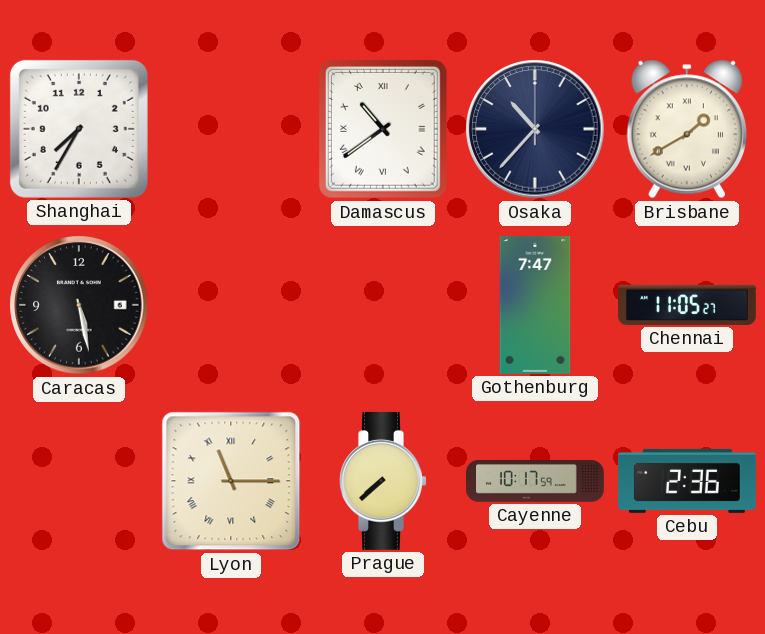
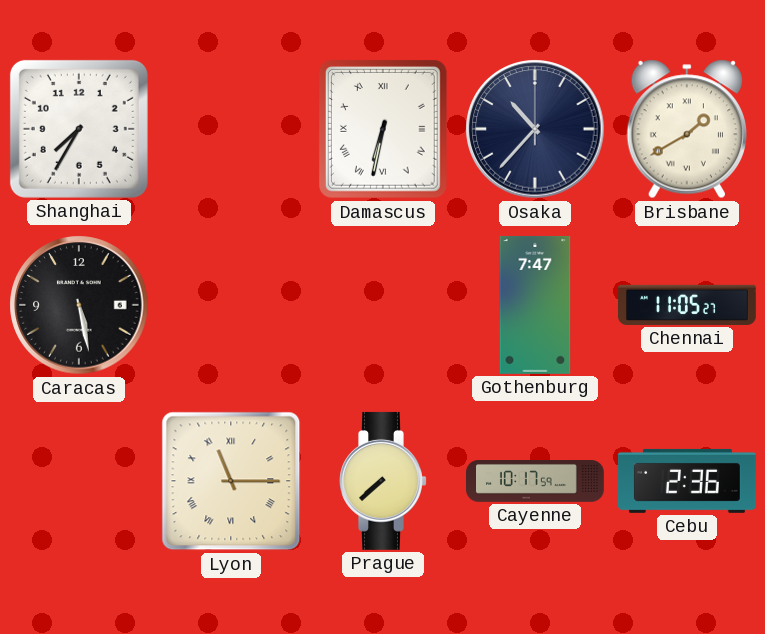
Damascus: 10:39 -> 6:32
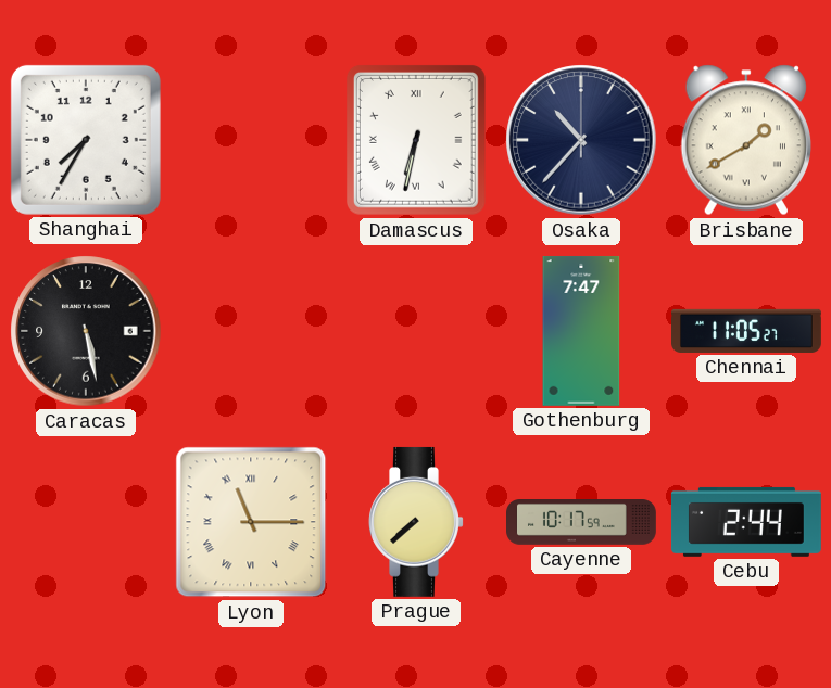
Cebu: 2:36 -> 2:44
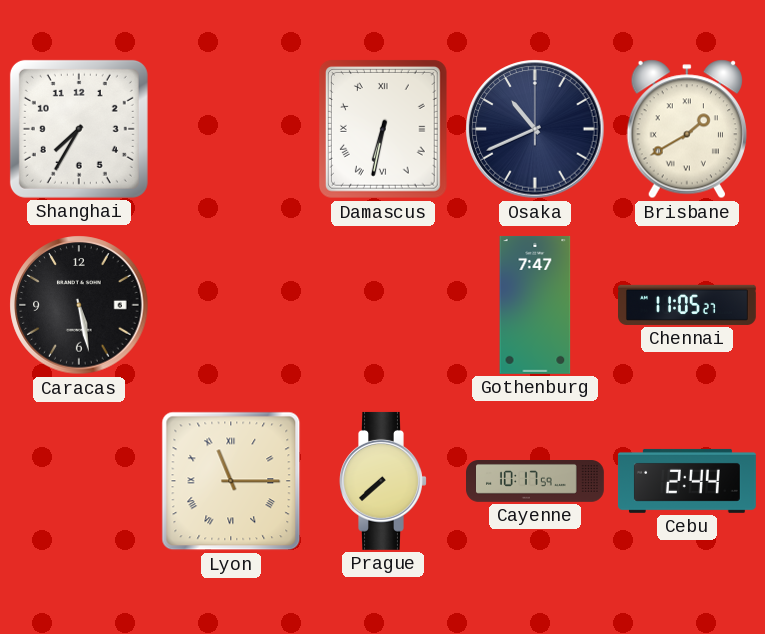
Osaka: 10:37 -> 10:41
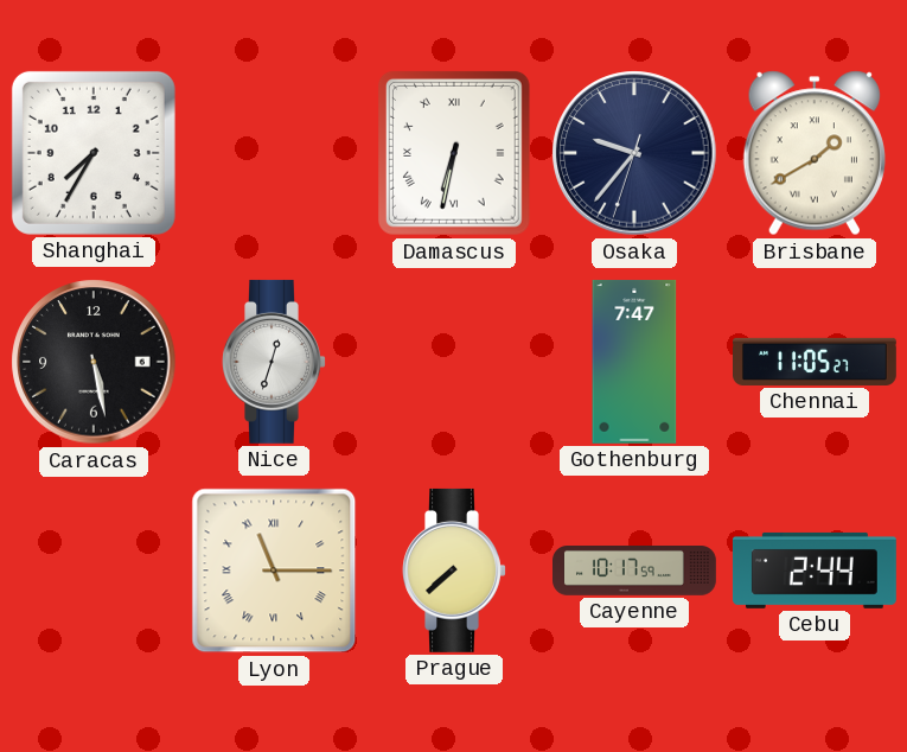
Osaka: 10:41 -> 9:36
Nice: none -> 12:33
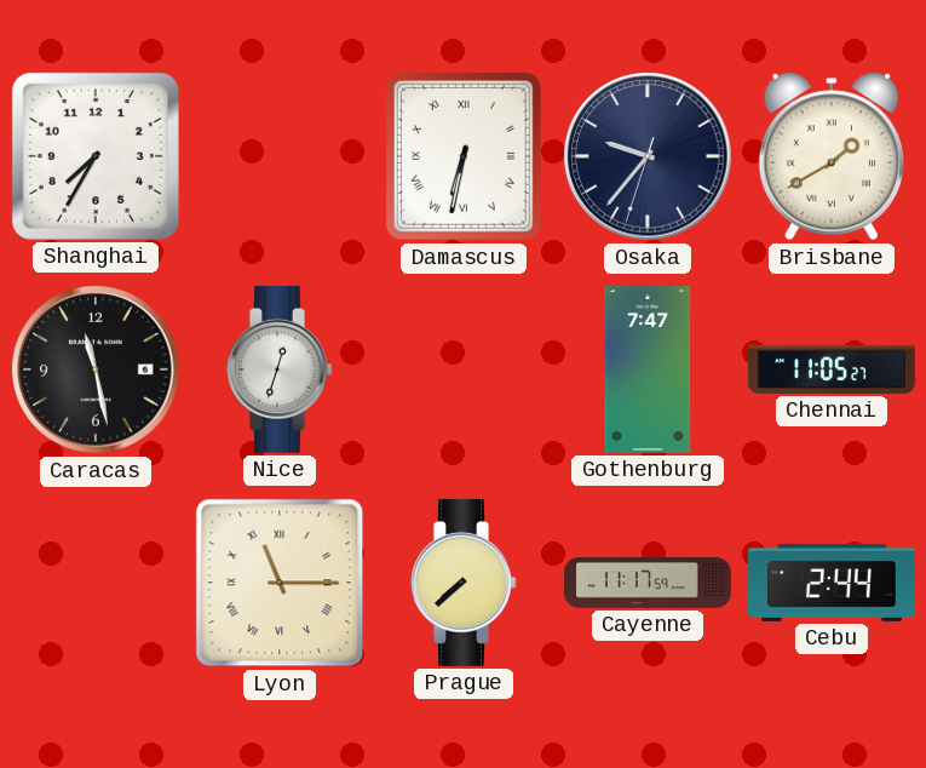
Caracas: 5:28 -> 11:28
Cayenne: 10:17 -> 11:17
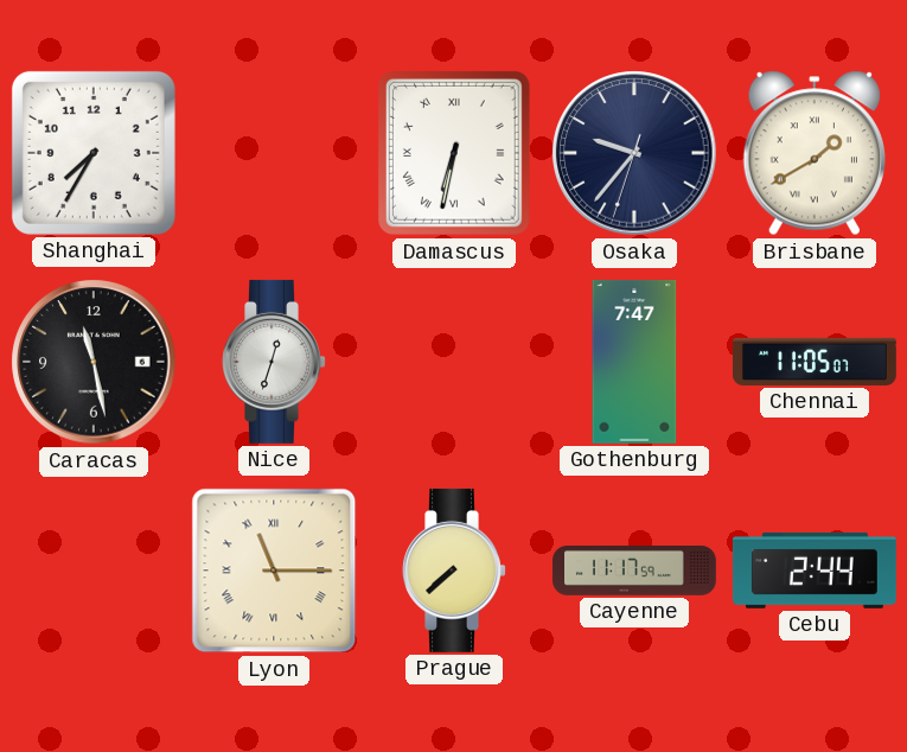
Chennai: 11:05:27 -> 11:05:07
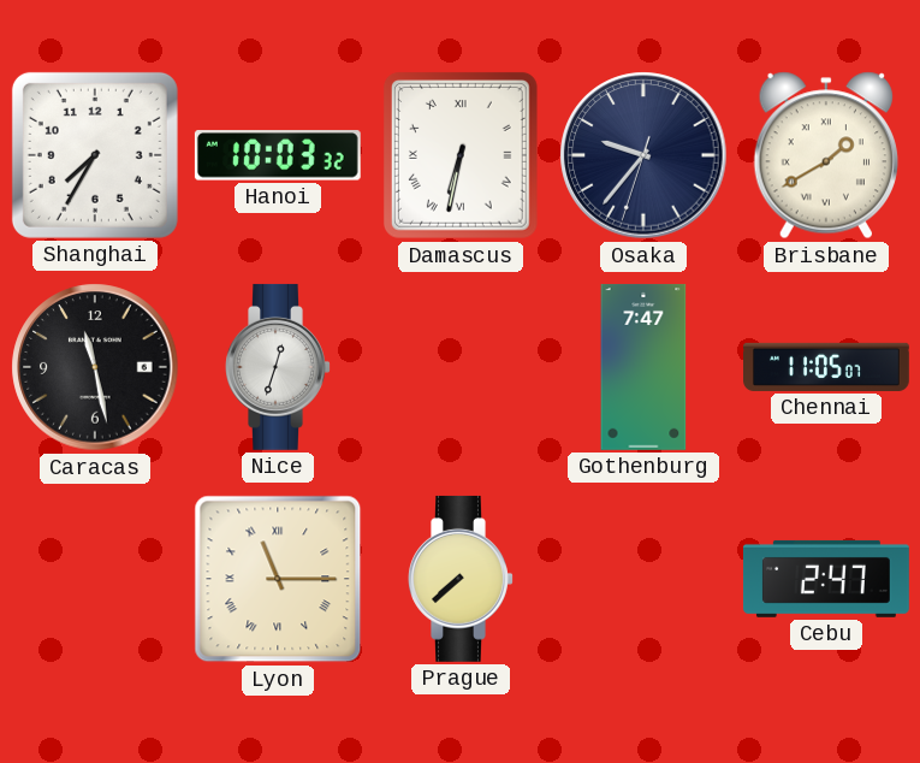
Hanoi: none -> 10:03
Cayenne: 11:17 -> none
Cebu: 2:44 -> 2:47
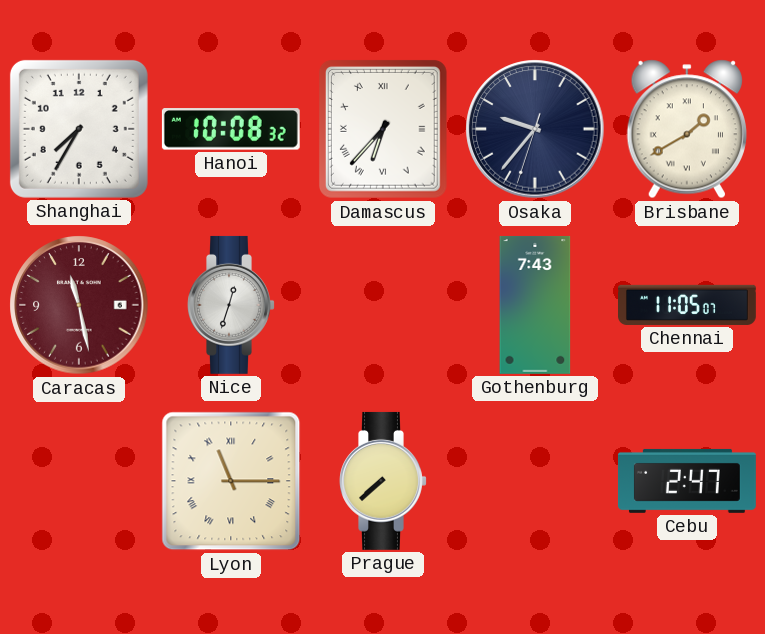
Hanoi: 10:03 -> 10:08
Damascus: 6:32 -> 6:37
Caracas dial: black -> burgundy
Gothenburg: 7:47 -> 7:43
